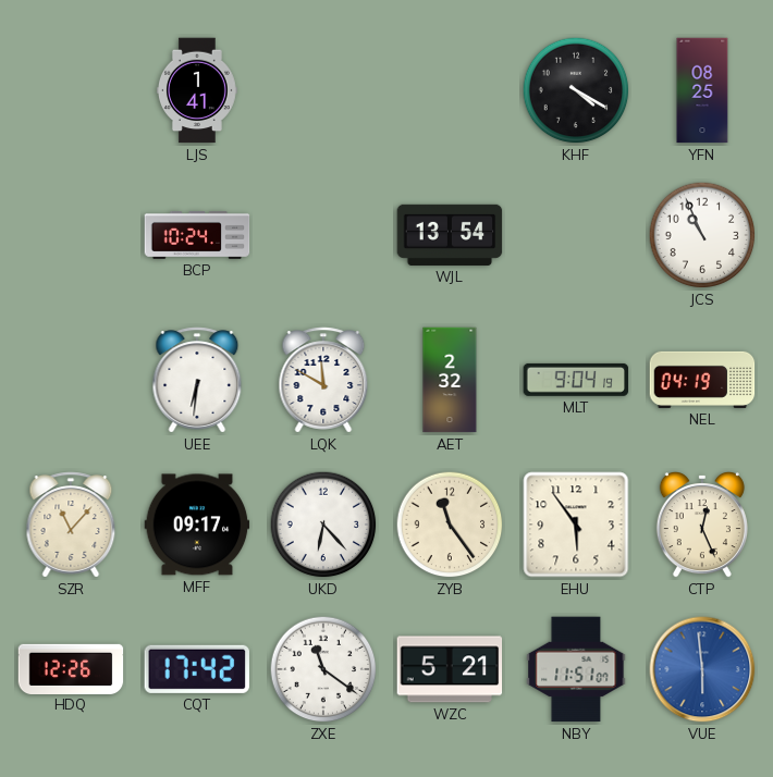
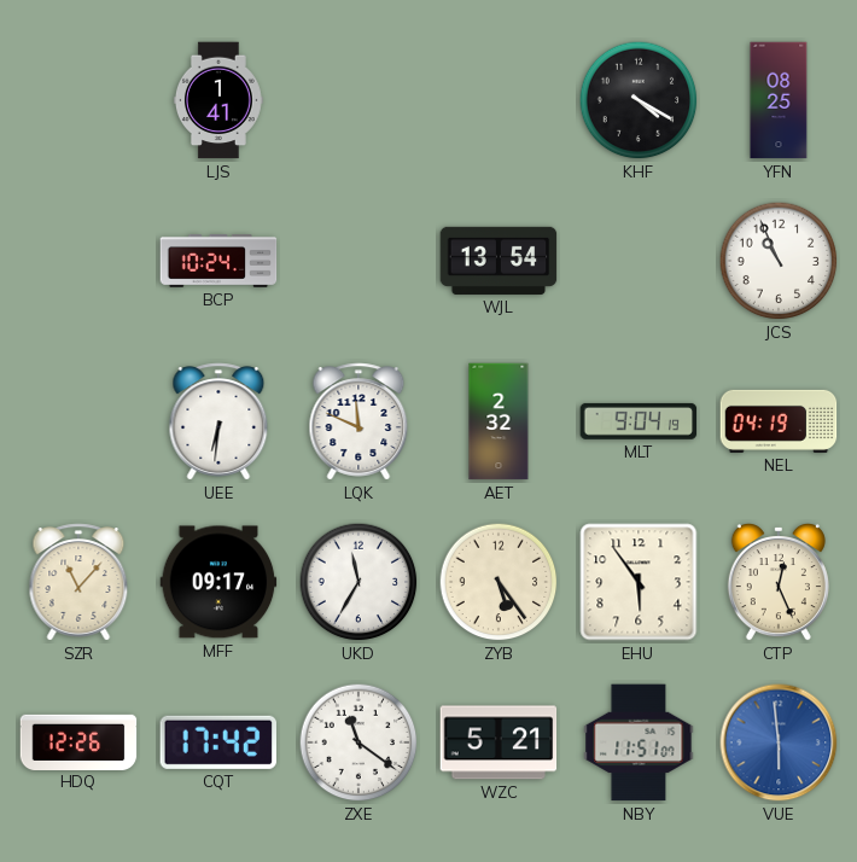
LQK: 11:50 -> 11:49
UKD: 6:23 -> 11:35
ZYB: 11:24 -> 5:24
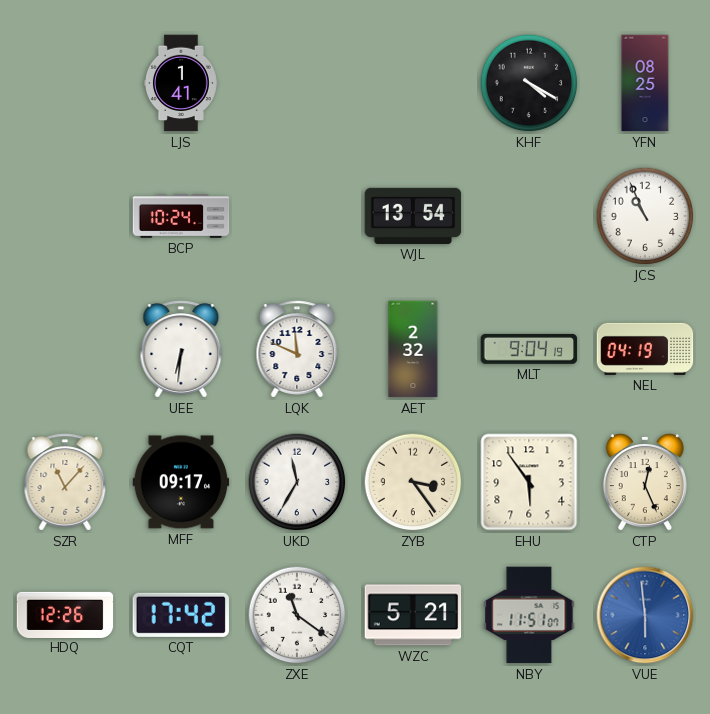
ZYB: 5:24 -> 3:24
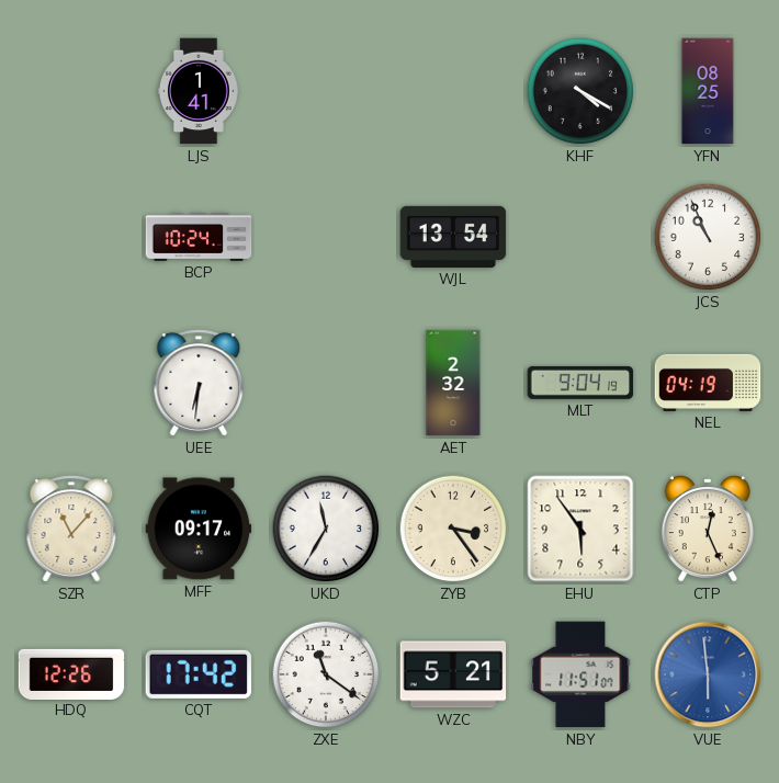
LQK: 11:49 -> none
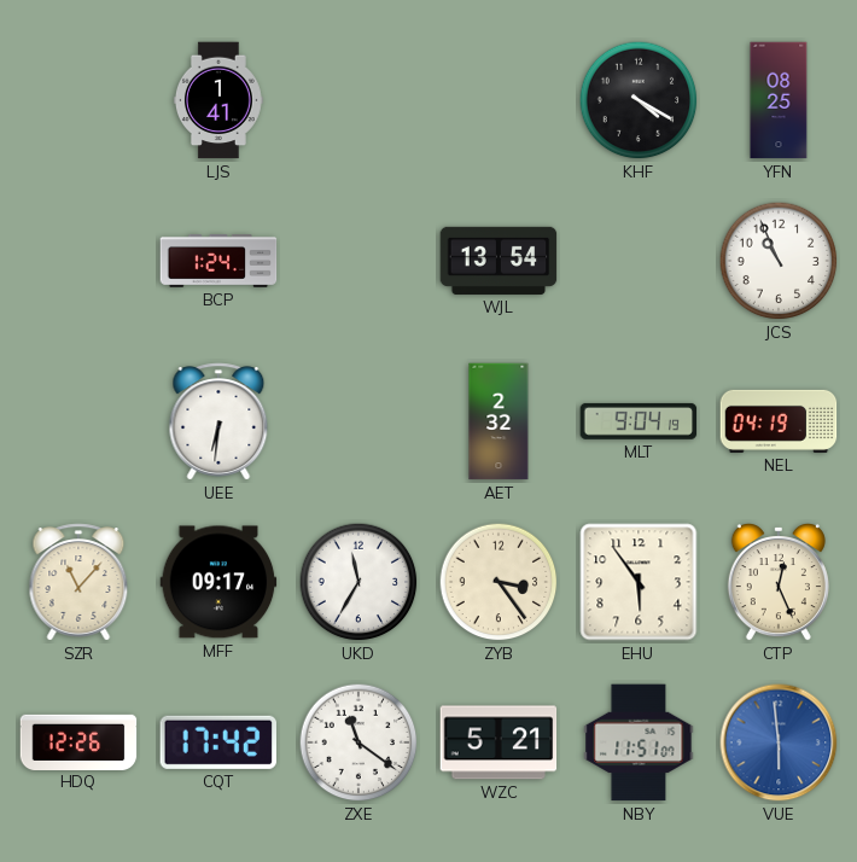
BCP: 10:24 -> 1:24
